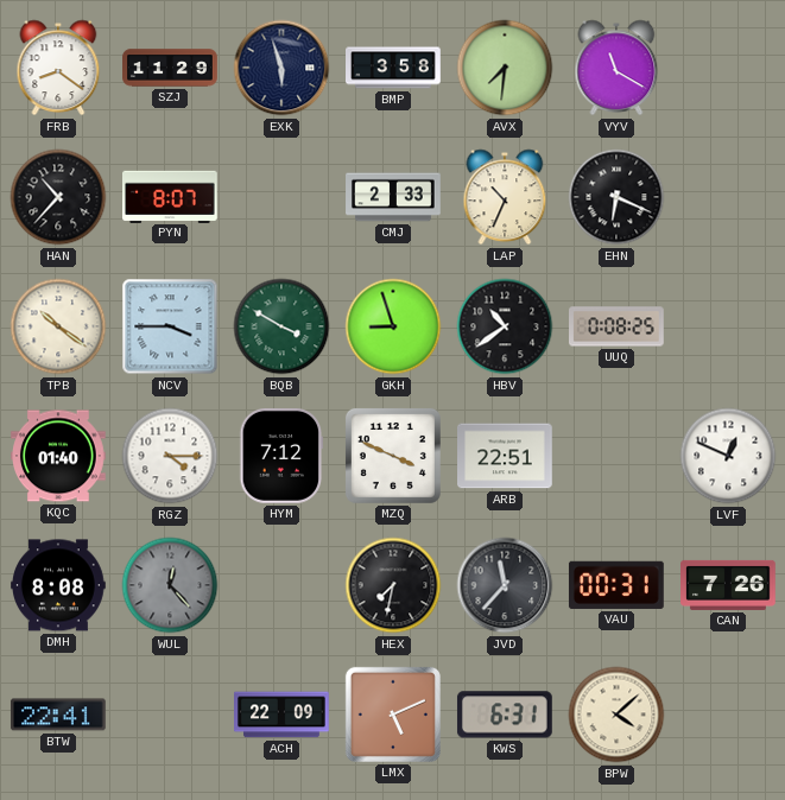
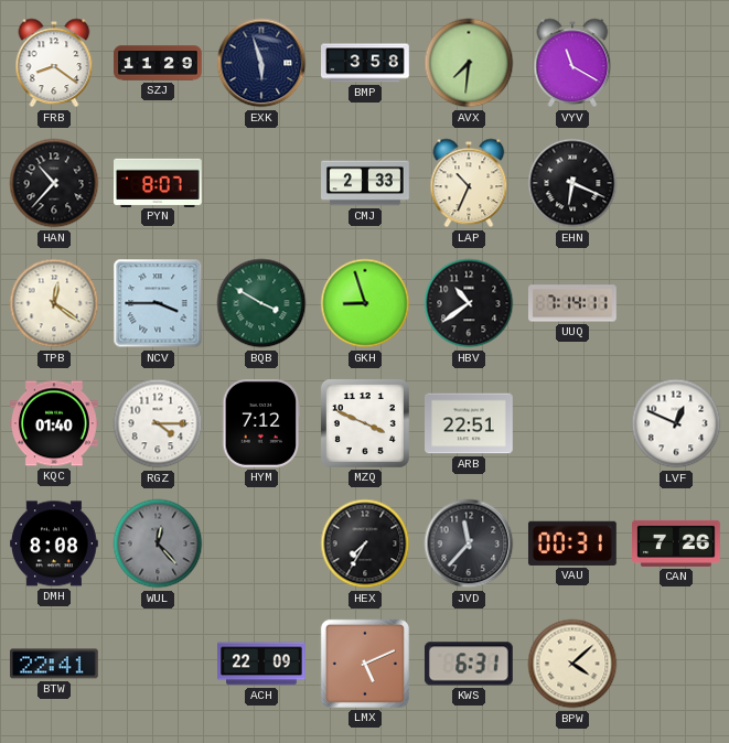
TPB: 10:21 -> 12:21
UUQ: 0:08 -> 7:14
HEX: 7:32 -> 7:35
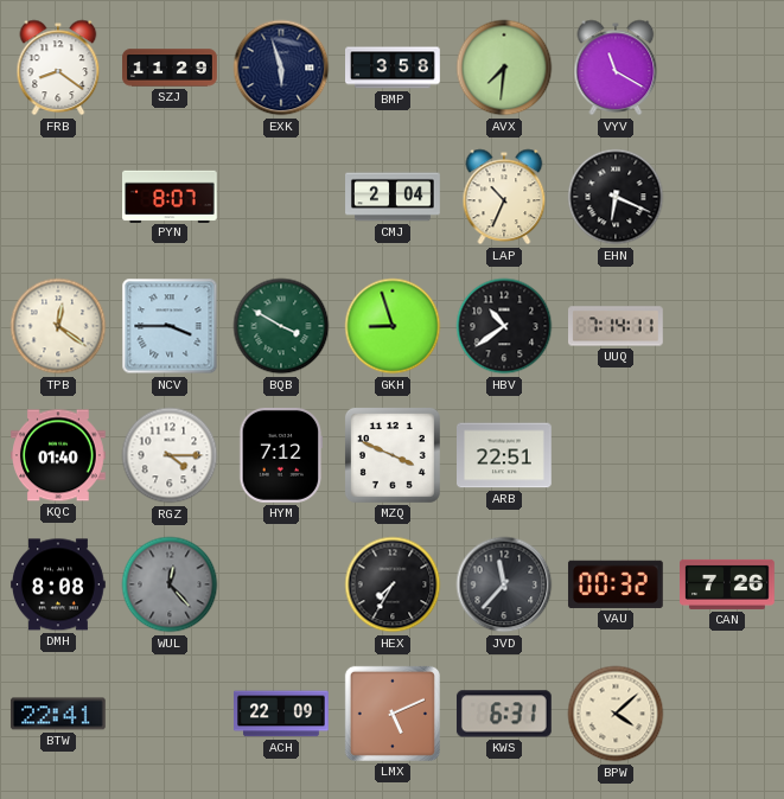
HAN: 10:37 -> none
CMJ: 2:33 -> 2:04
LVF: 12:49 -> none
VAU: 00:31 -> 00:32
